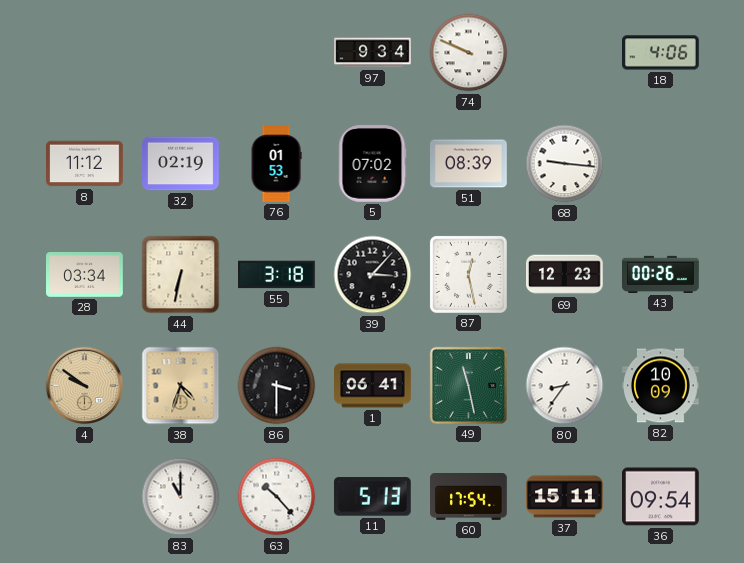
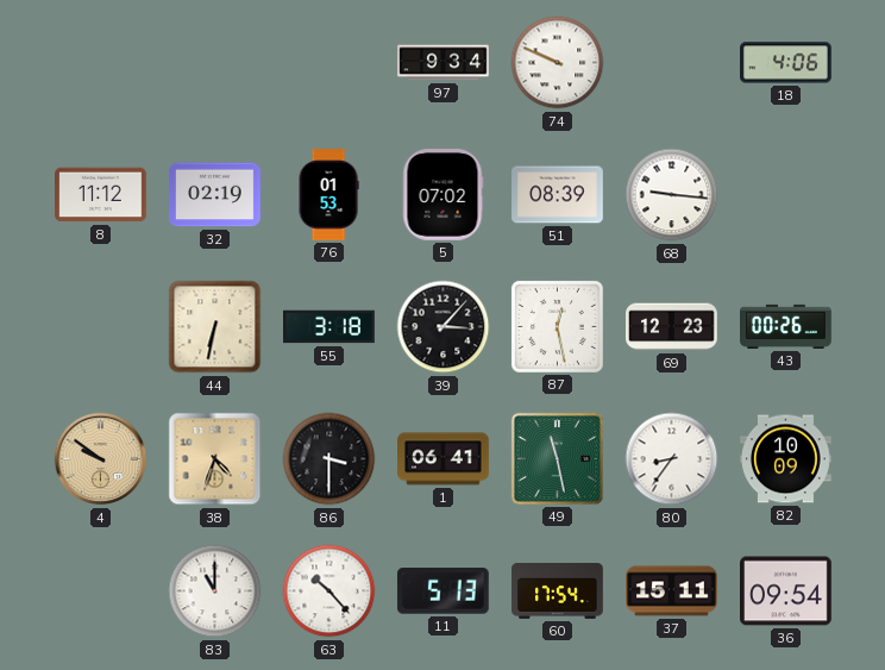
28: 03:34 -> none
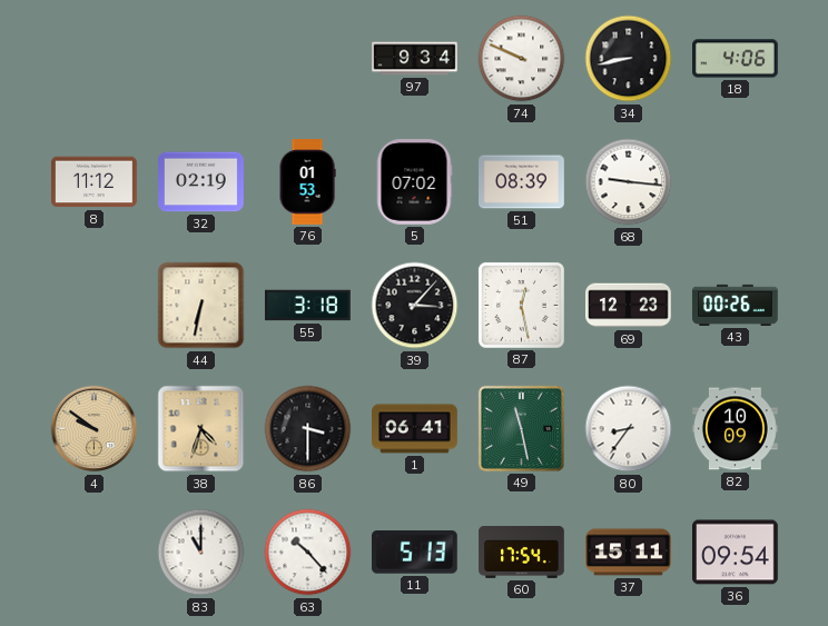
34: none -> 8:43
